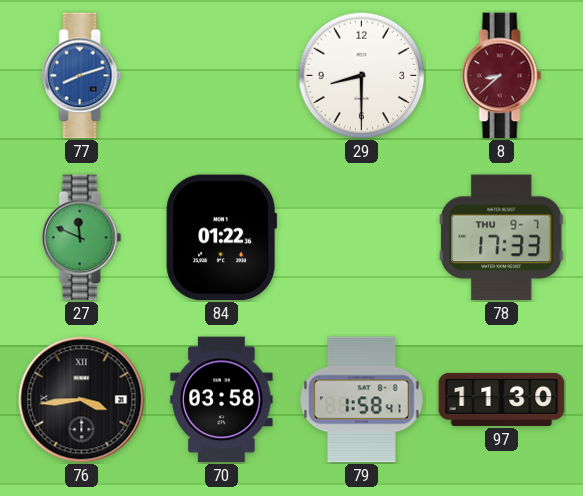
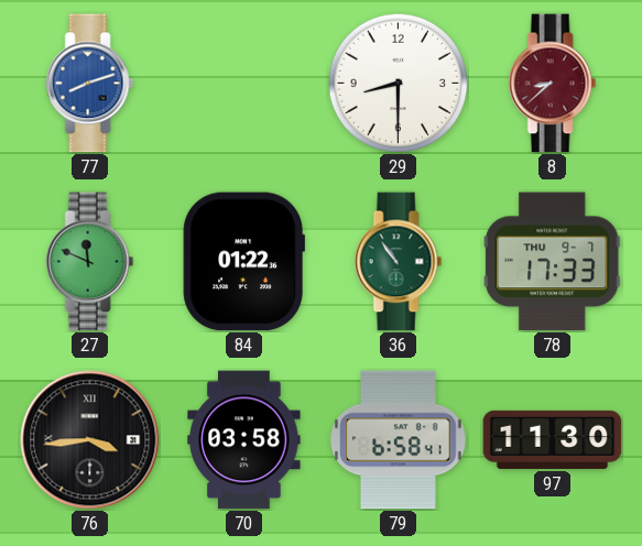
36: none -> 10:54
79: 1:58 -> 6:58
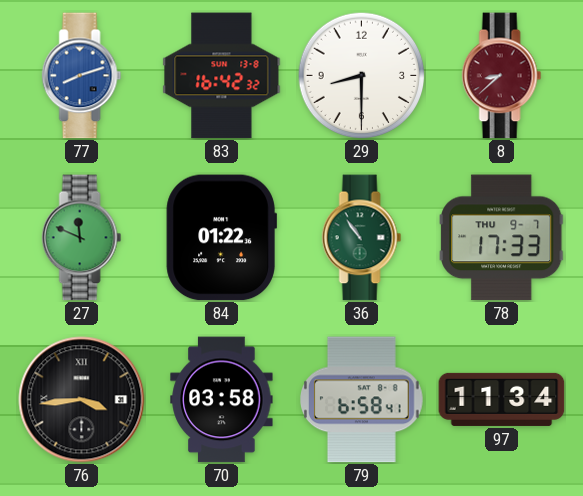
83: none -> 16:42
97: 11:30 -> 11:34
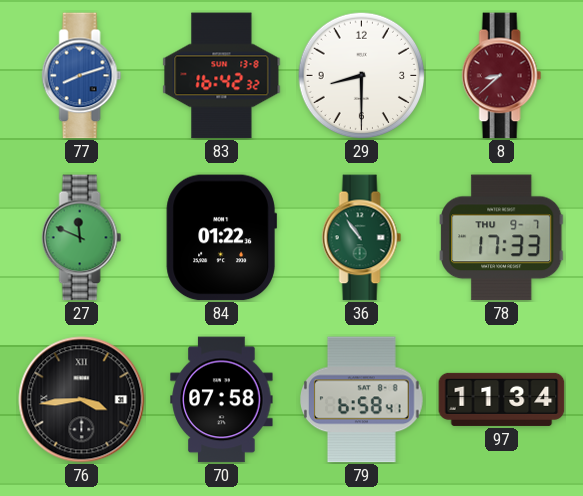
70: 03:58 -> 07:58
